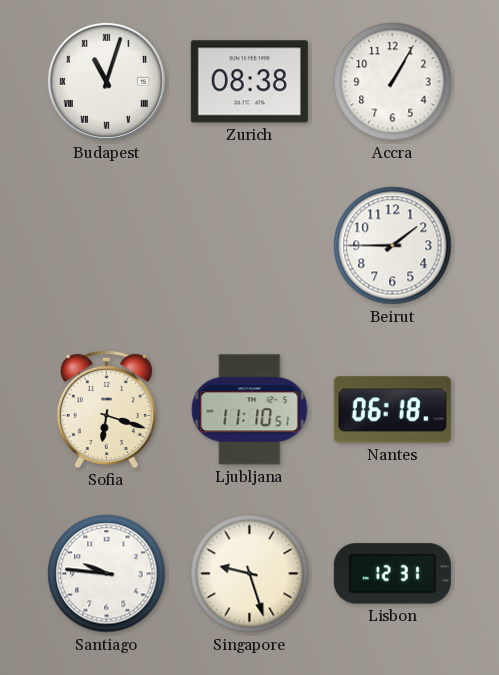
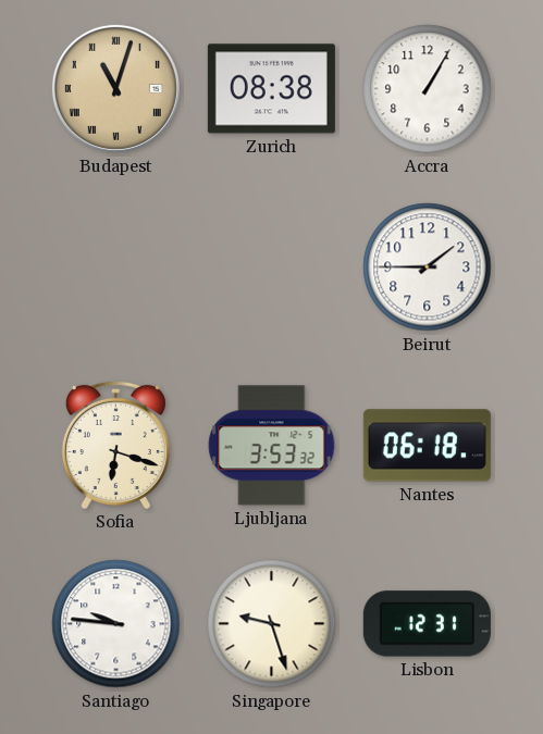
Budapest dial: white -> champagne
Ljubljana: 11:10 -> 3:53
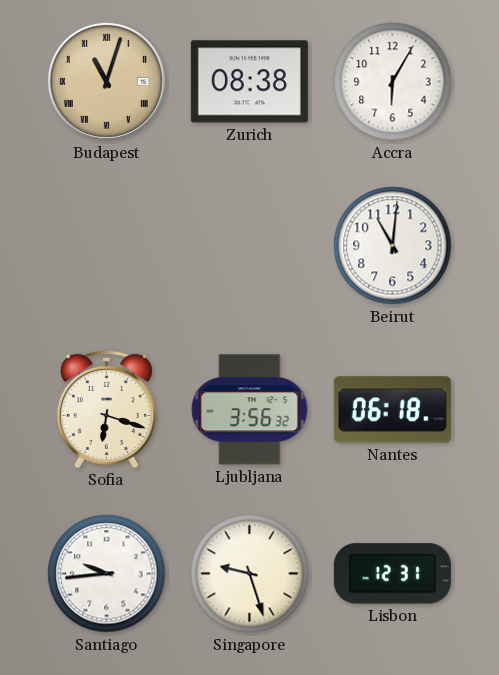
Accra: 1:05 -> 6:05
Beirut: 1:45 -> 11:01
Ljubljana: 3:53 -> 3:56
Santiago: 9:46 -> 9:44
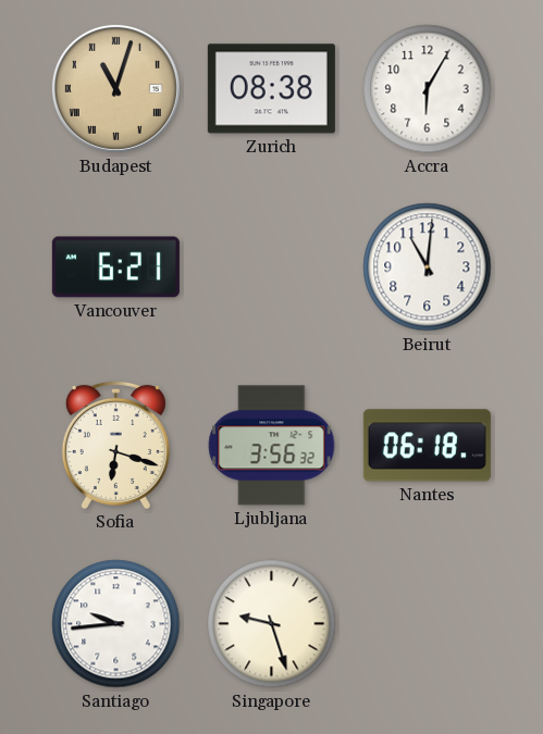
Vancouver: none -> 6:21
Lisbon: 12:31 -> none
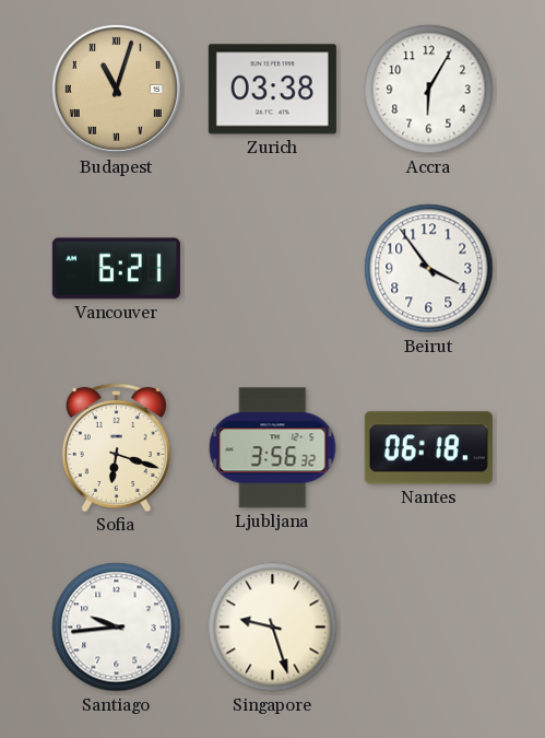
Zurich: 08:38 -> 03:38
Beirut: 11:01 -> 3:54
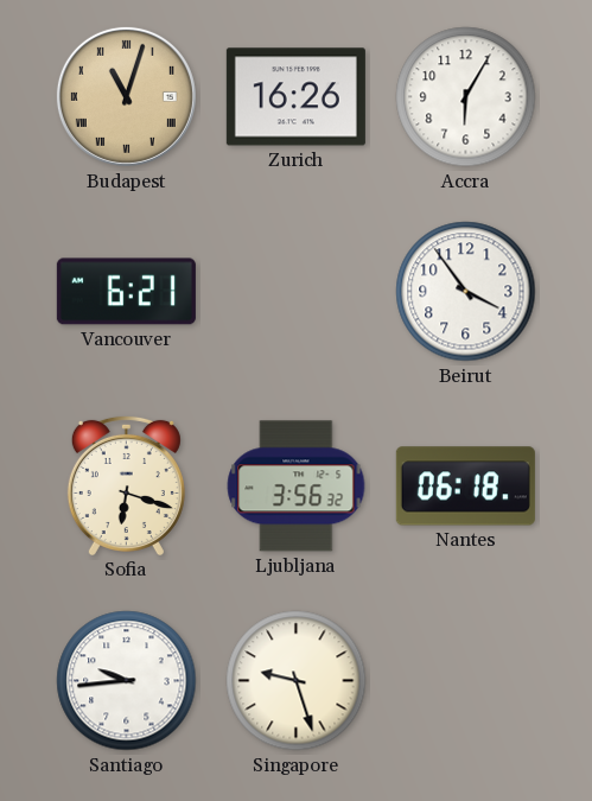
Zurich: 03:38 -> 16:26
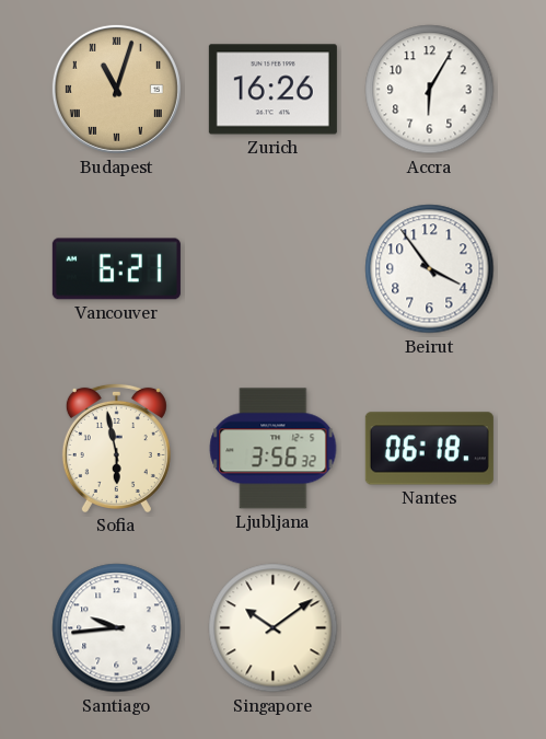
Sofia: 6:18 -> 5:58
Singapore: 9:27 -> 10:09
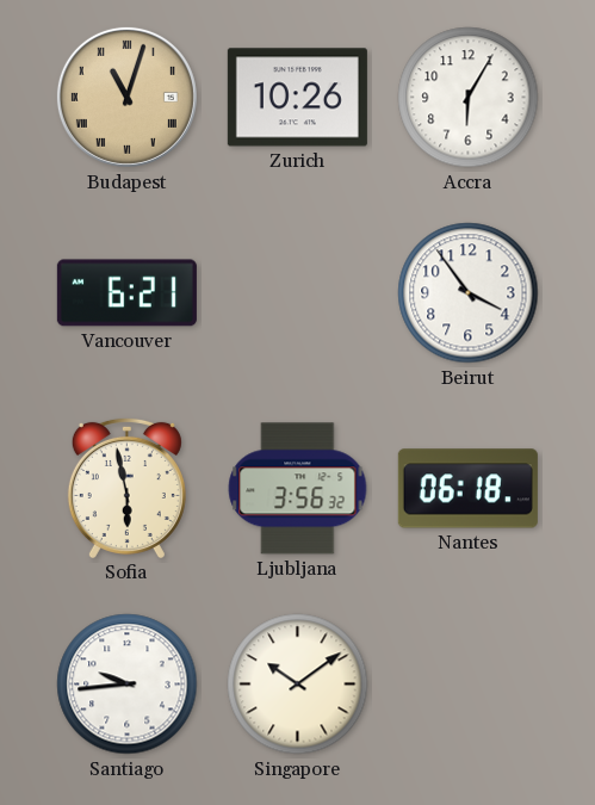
Zurich: 16:26 -> 10:26
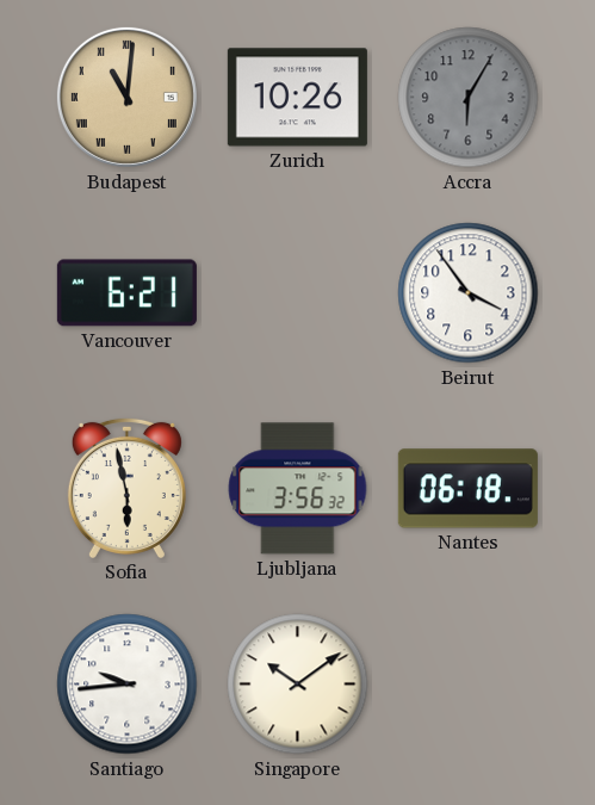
Budapest: 11:03 -> 11:01
Accra dial: white -> grey
